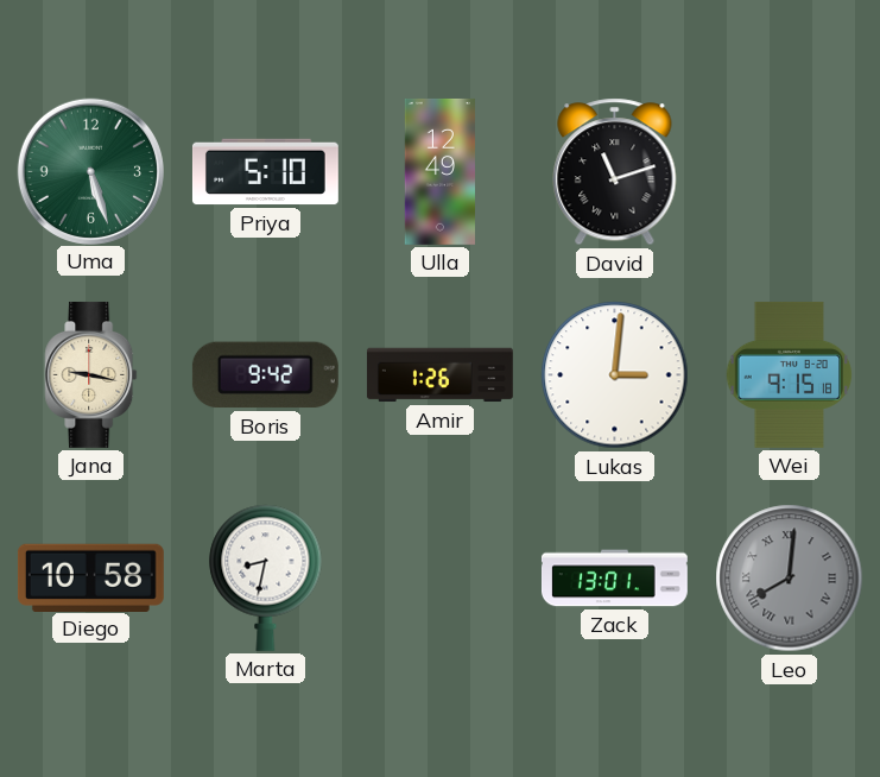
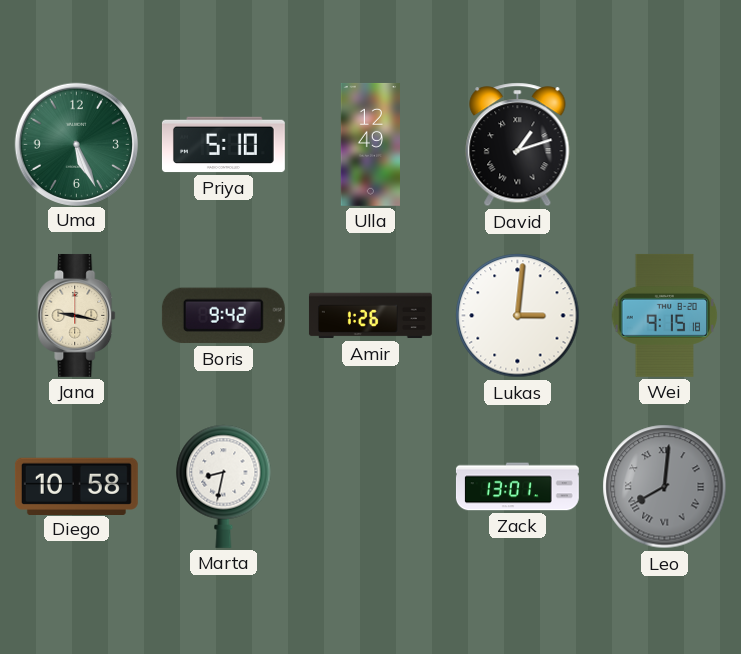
Uma: 5:27 -> 5:26
David: 11:12 -> 1:12
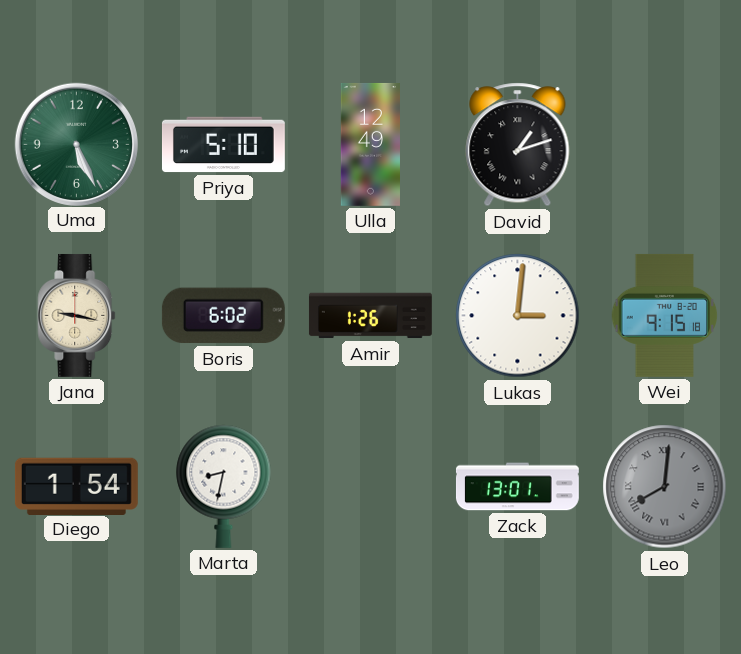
Boris: 9:42 -> 6:02
Diego: 10:58 -> 1:54
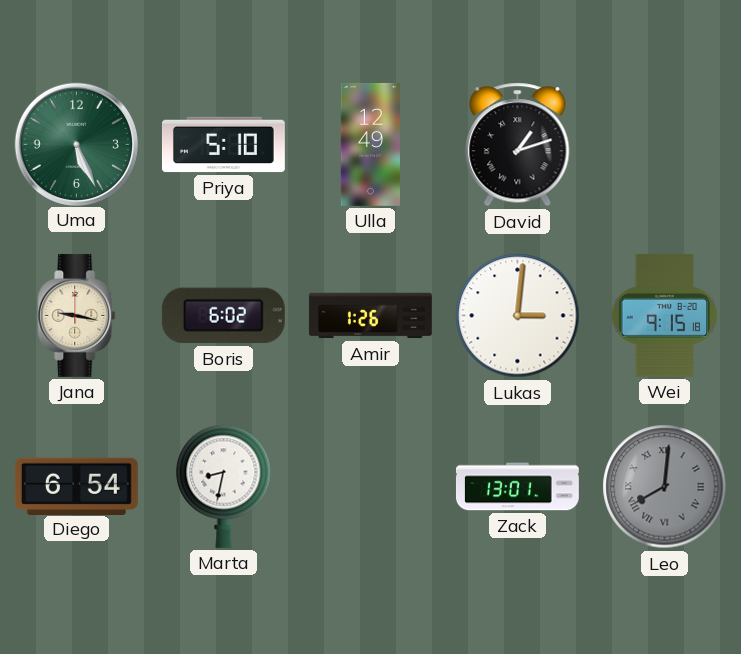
Diego: 1:54 -> 6:54
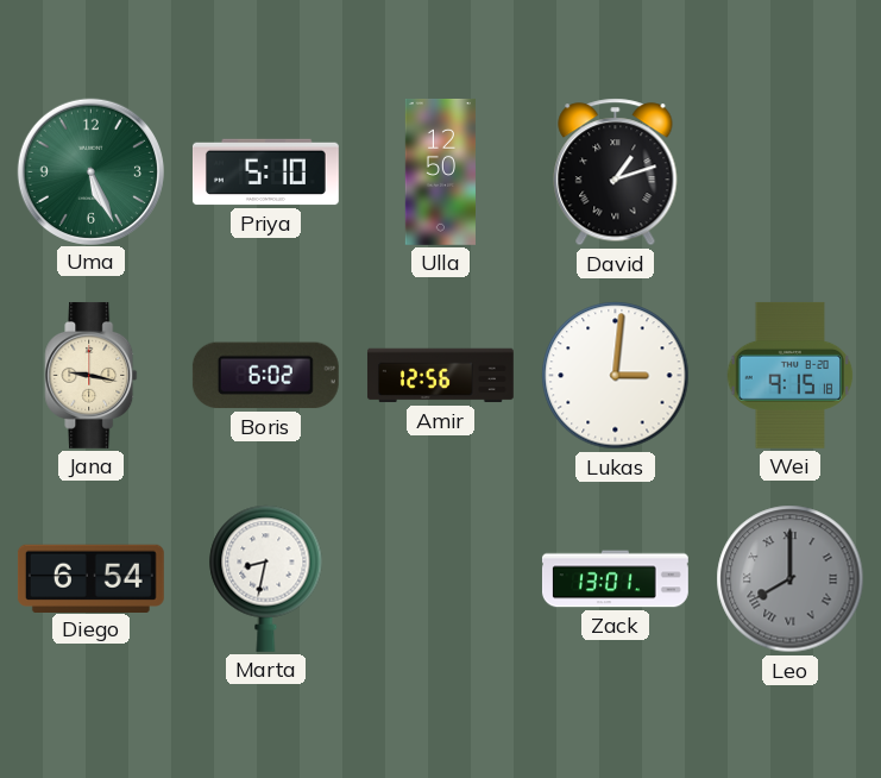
Ulla: 12:49 -> 12:50
Amir: 1:26 -> 12:56
Leo: 8:01 -> 8:00
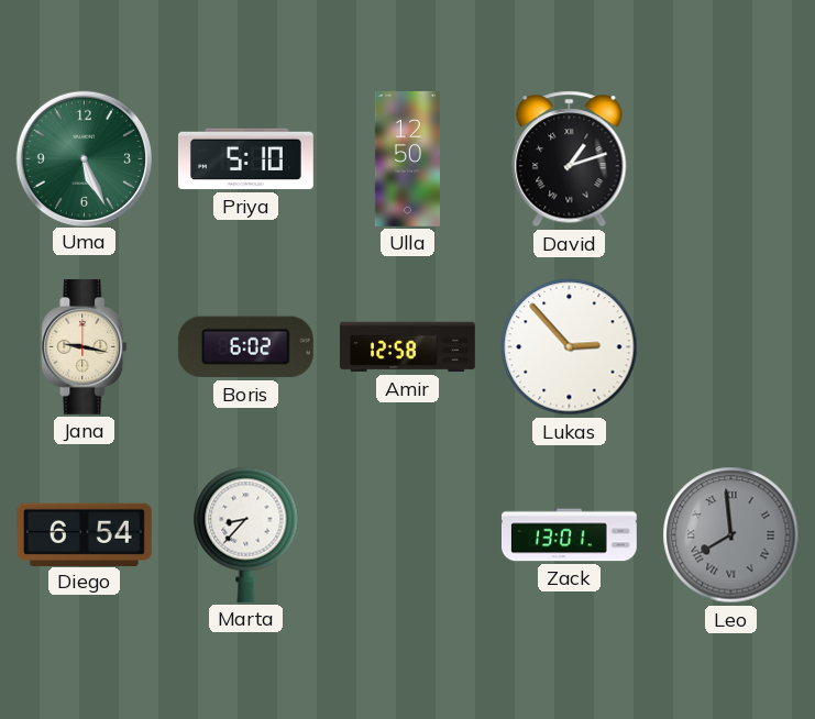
Amir: 12:56 -> 12:58
Lukas: 3:01 -> 2:53
Wei: 9:15 -> none
Marta: 8:32 -> 8:37
Leo: 8:00 -> 7:59
